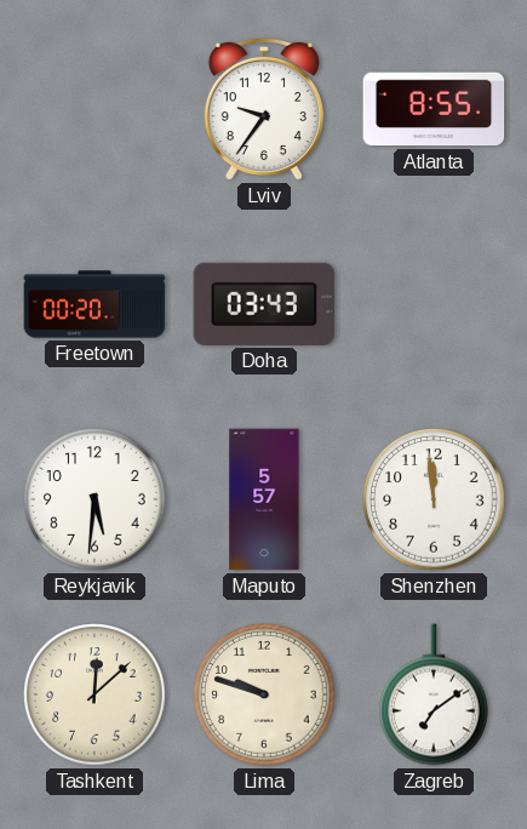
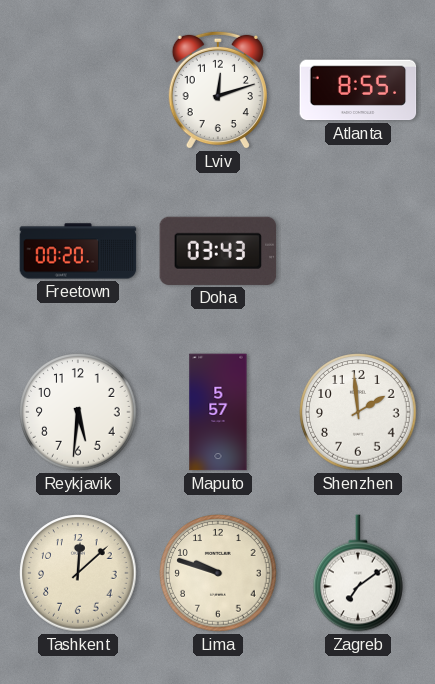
Lviv: 9:36 -> 12:12
Shenzhen: 11:59 -> 1:59
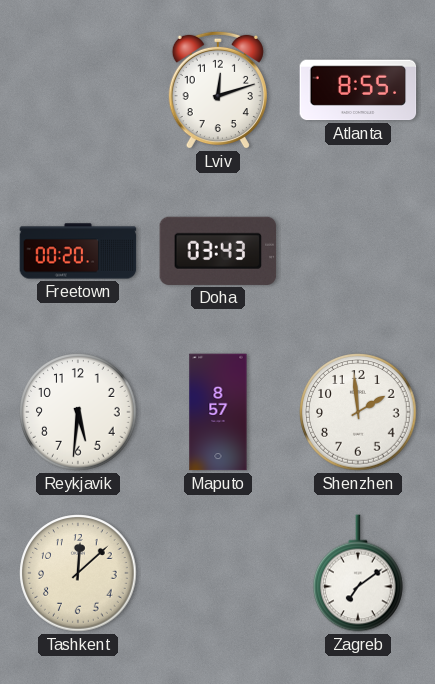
Maputo: 5:57 -> 8:57
Lima: 9:48 -> none
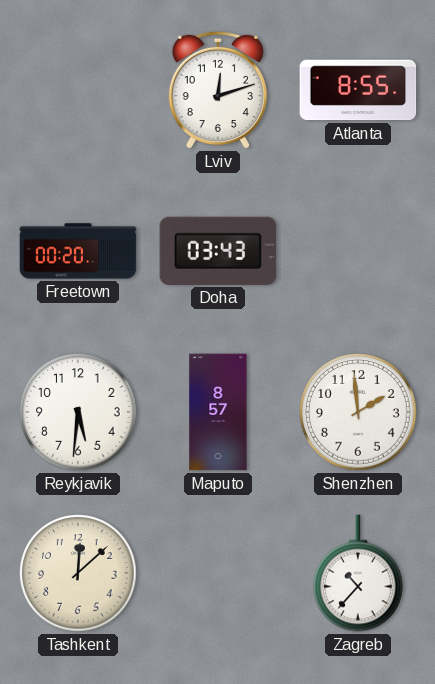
Zagreb: 7:09 -> 10:37
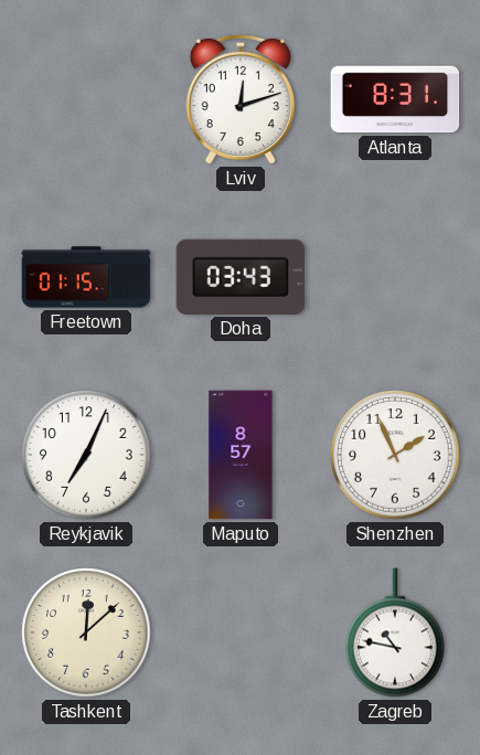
Atlanta: 8:55 -> 8:31
Freetown: 00:20 -> 01:15
Reykjavik: 5:31 -> 7:04
Shenzhen: 1:59 -> 1:56
Zagreb: 10:37 -> 10:47
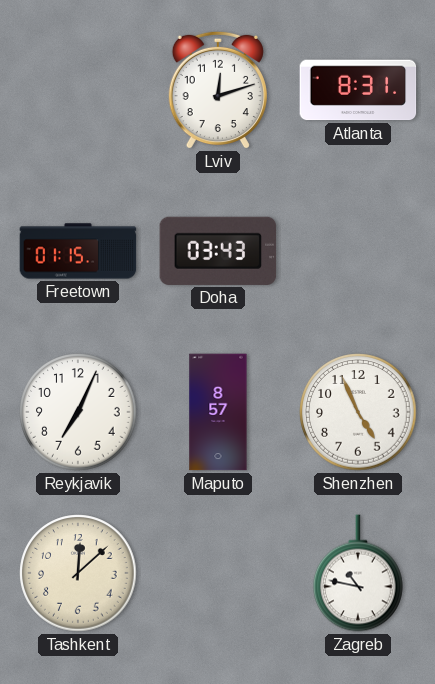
Shenzhen: 1:56 -> 4:56
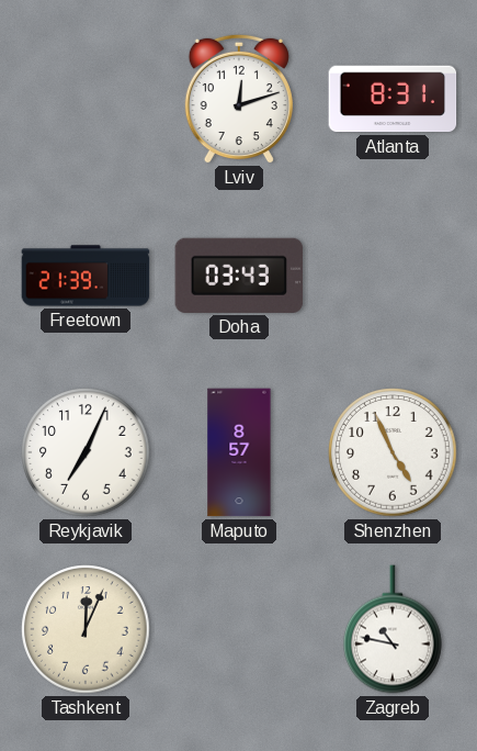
Freetown: 01:15 -> 21:39
Tashkent: 12:08 -> 12:04
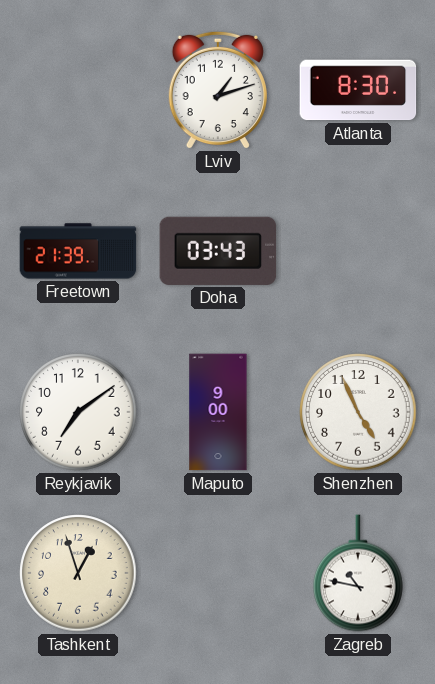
Lviv: 12:12 -> 1:12
Atlanta: 8:31 -> 8:30
Reykjavik: 7:04 -> 7:09
Maputo: 8:57 -> 9:00
Tashkent: 12:04 -> 12:57
